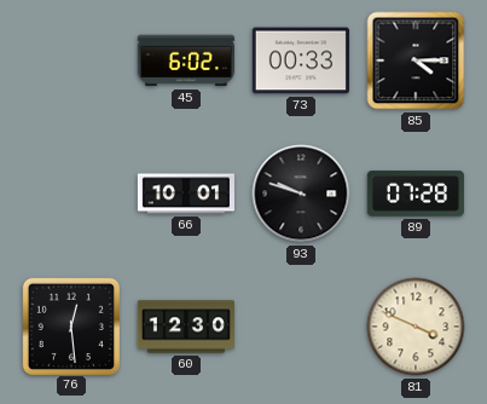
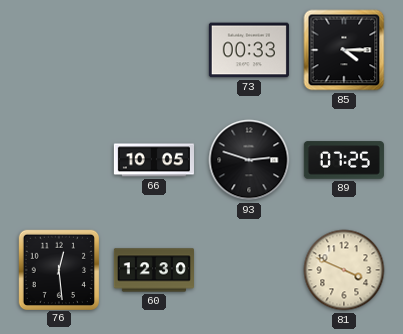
45: 6:02 -> none
66: 10:01 -> 10:05
93: 9:48 -> 2:48
89: 07:28 -> 07:25
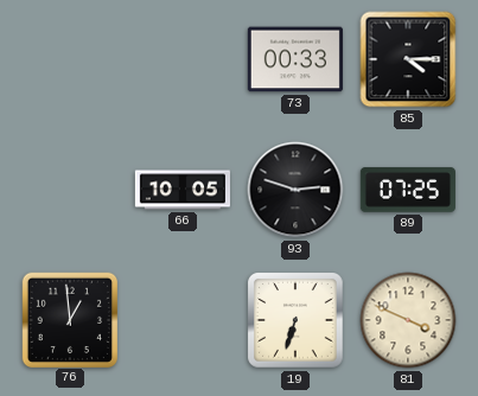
76: 12:29 -> 12:59
60: 12:30 -> none
19: none -> 6:33
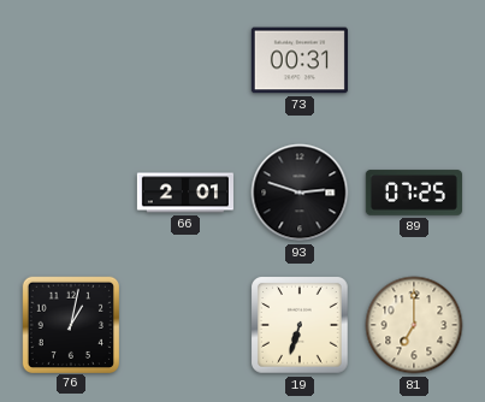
73: 00:33 -> 00:31
85: 4:15 -> none
66: 10:05 -> 2:01
76: 12:59 -> 1:02
81: 3:49 -> 7:00
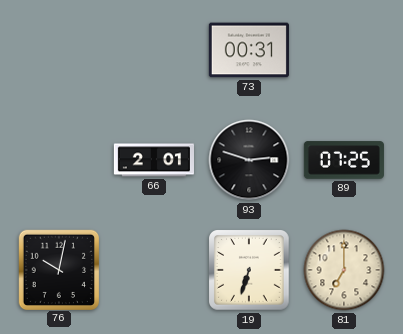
76: 1:02 -> 10:02
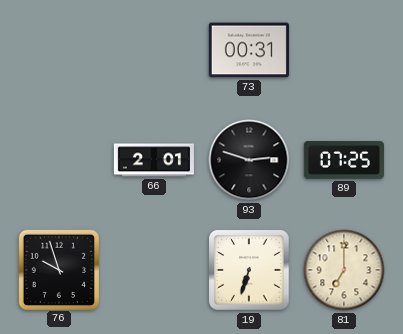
76: 10:02 -> 9:57
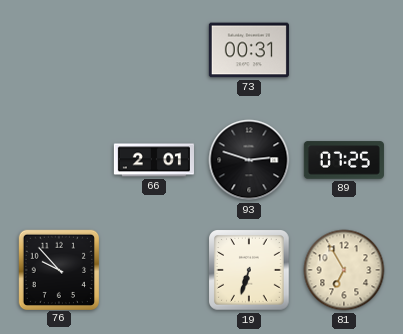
76: 9:57 -> 9:53
81: 7:00 -> 6:55
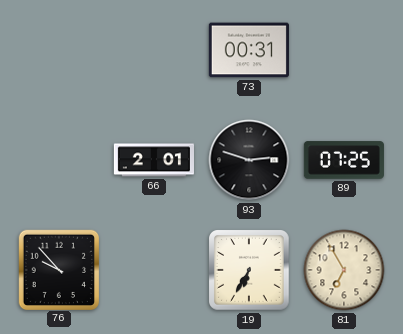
19: 6:33 -> 6:35
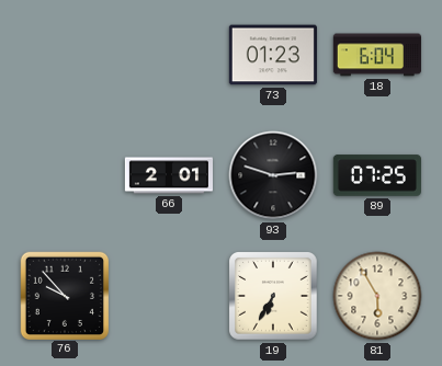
73: 00:31 -> 01:23
18: none -> 6:04
81: 6:55 -> 5:55
